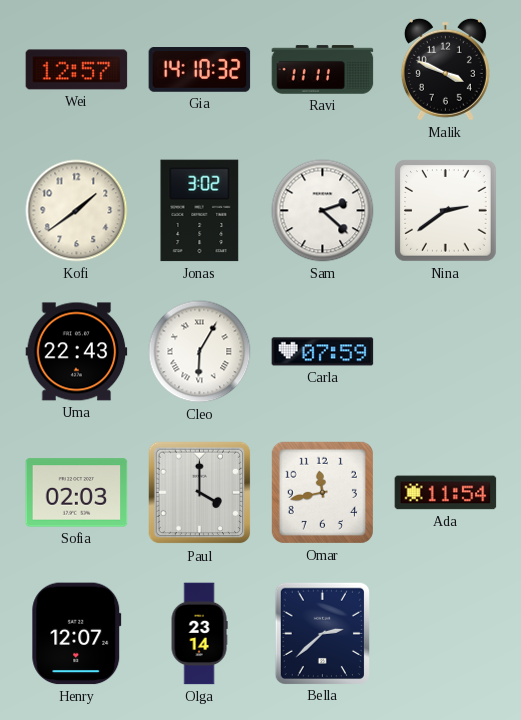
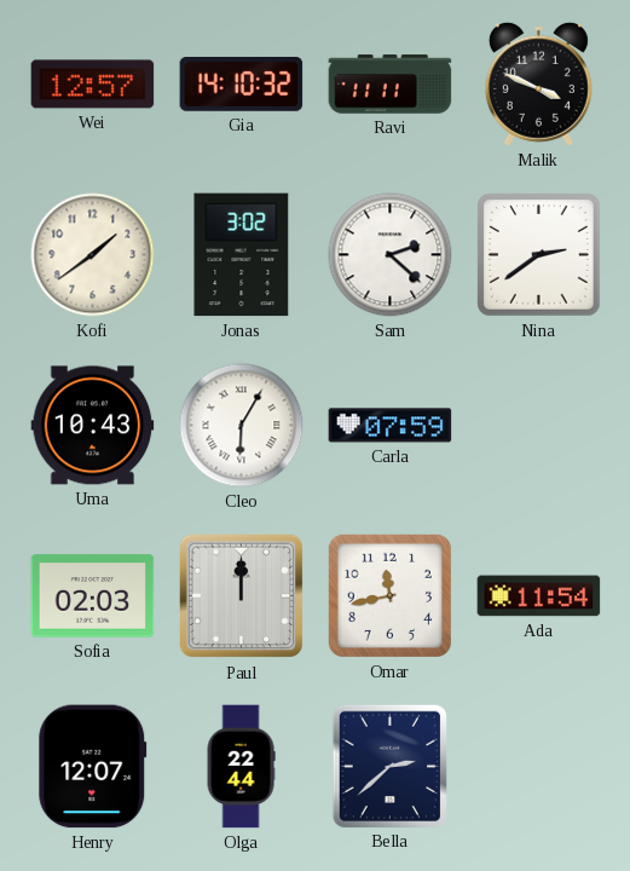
Uma: 22:43 -> 10:43
Paul: 4:00 -> 12:00
Olga: 23:14 -> 22:44
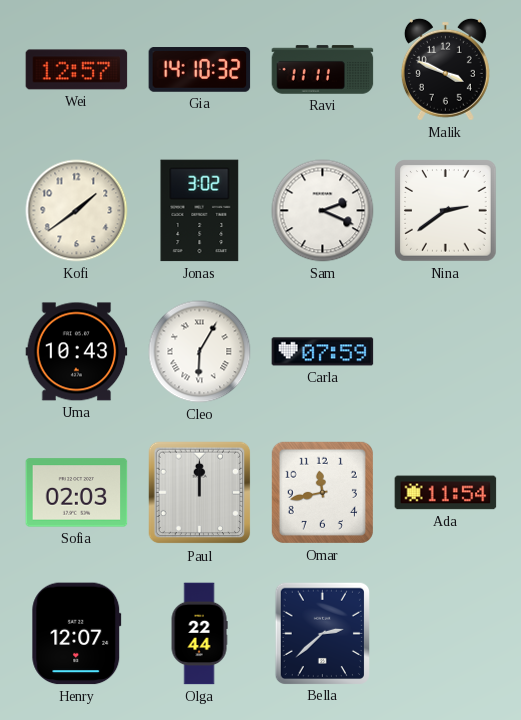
Sam: 2:22 -> 2:19
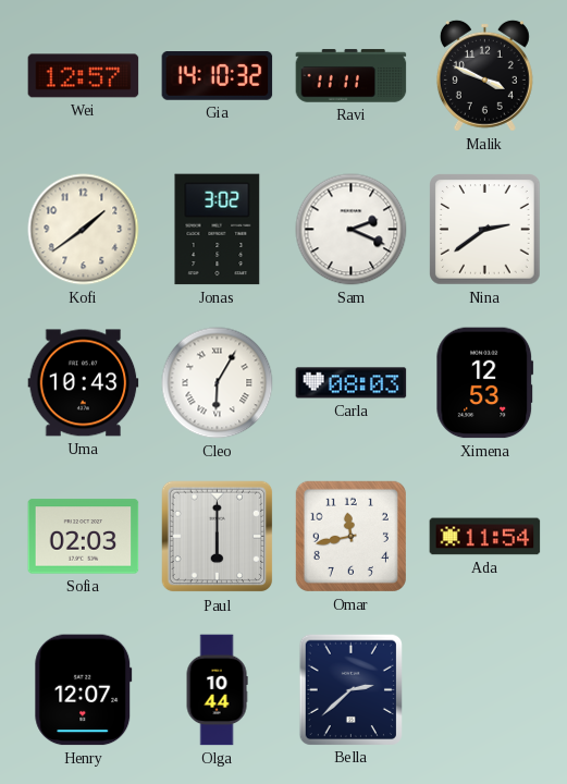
Carla: 07:59 -> 08:03
Ximena: none -> 12:53
Paul: 12:00 -> 6:00
Olga: 22:44 -> 10:44
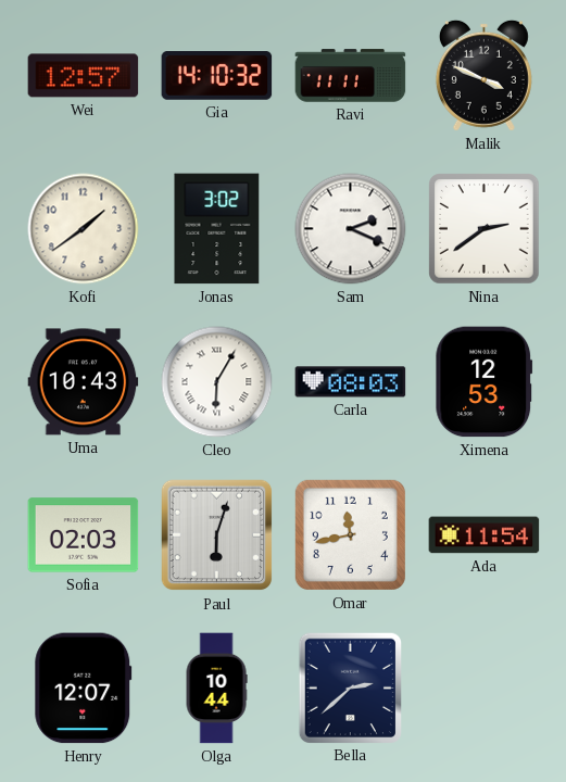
Paul: 6:00 -> 6:03
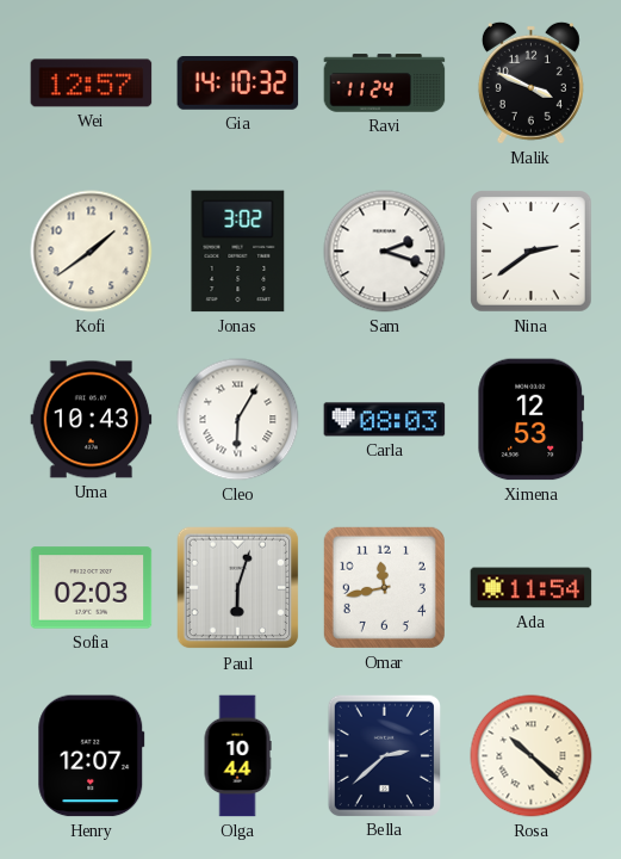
Ravi: 11:11 -> 11:24
Sam: 2:19 -> 2:18
Rosa: none -> 10:22
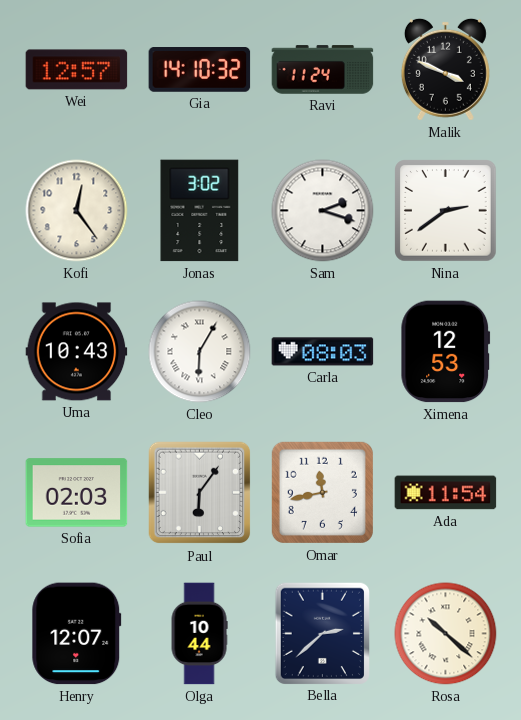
Kofi: 1:39 -> 12:24
Paul: 6:03 -> 6:06
